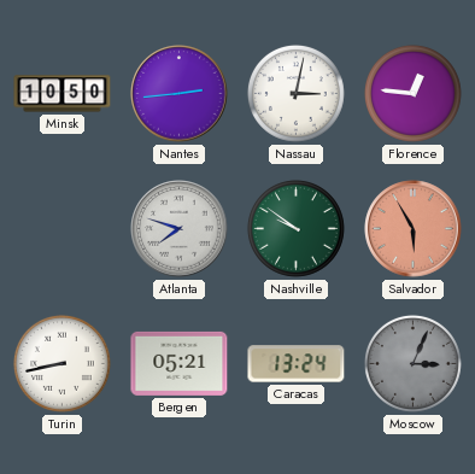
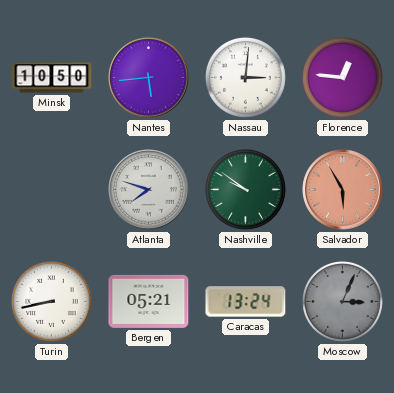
Nantes: 2:44 -> 5:44
Nassau: 3:02 -> 3:01
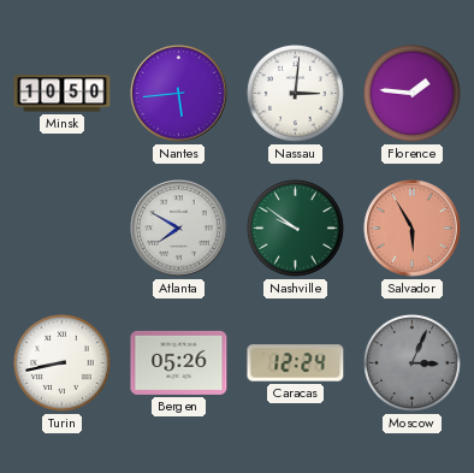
Florence: 12:46 -> 1:46
Atlanta: 7:48 -> 7:50
Bergen: 05:21 -> 05:26
Caracas: 13:24 -> 12:24
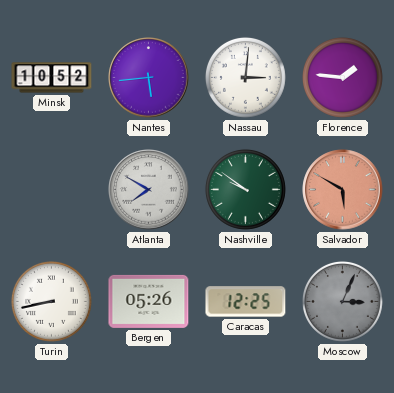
Minsk: 10:50 -> 10:52
Salvador: 5:55 -> 5:50
Caracas: 12:24 -> 12:25
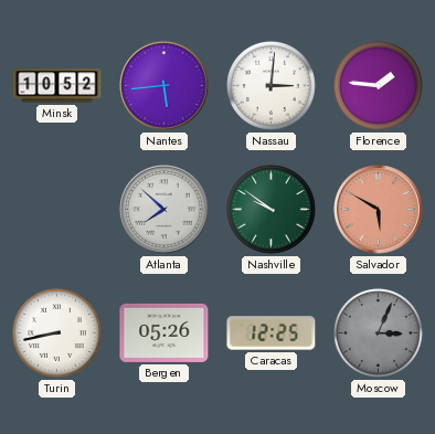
Atlanta: 7:50 -> 7:52
